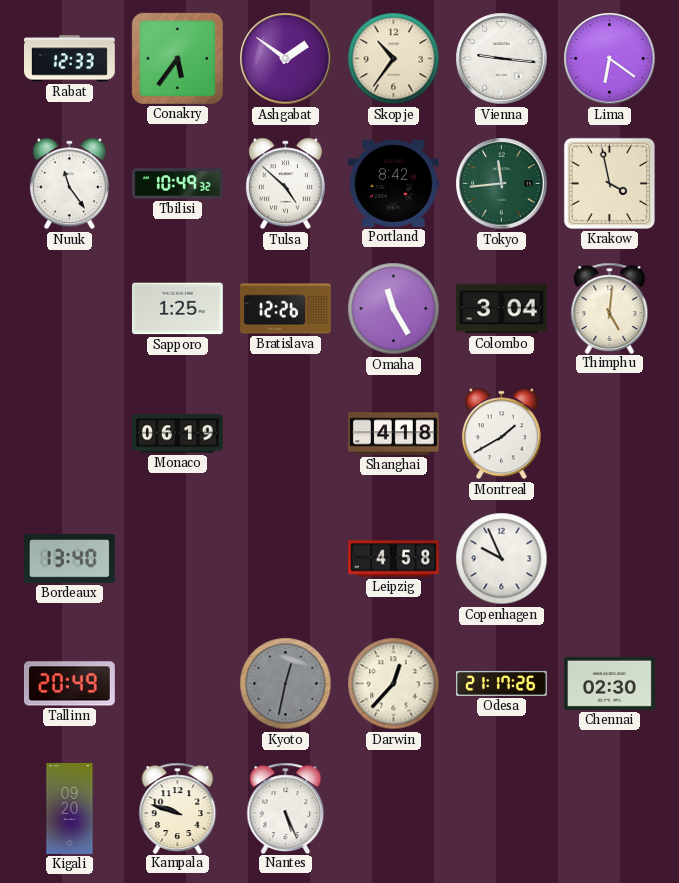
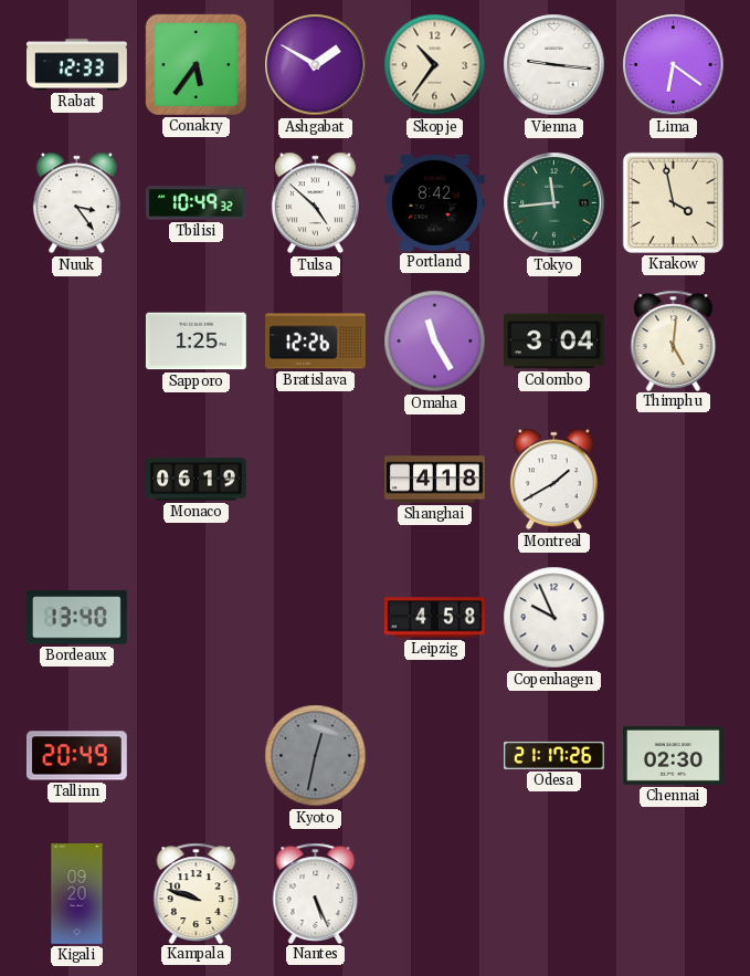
Ashgabat: 1:51 -> 1:50
Nuuk: 11:24 -> 3:24
Darwin: 12:37 -> none
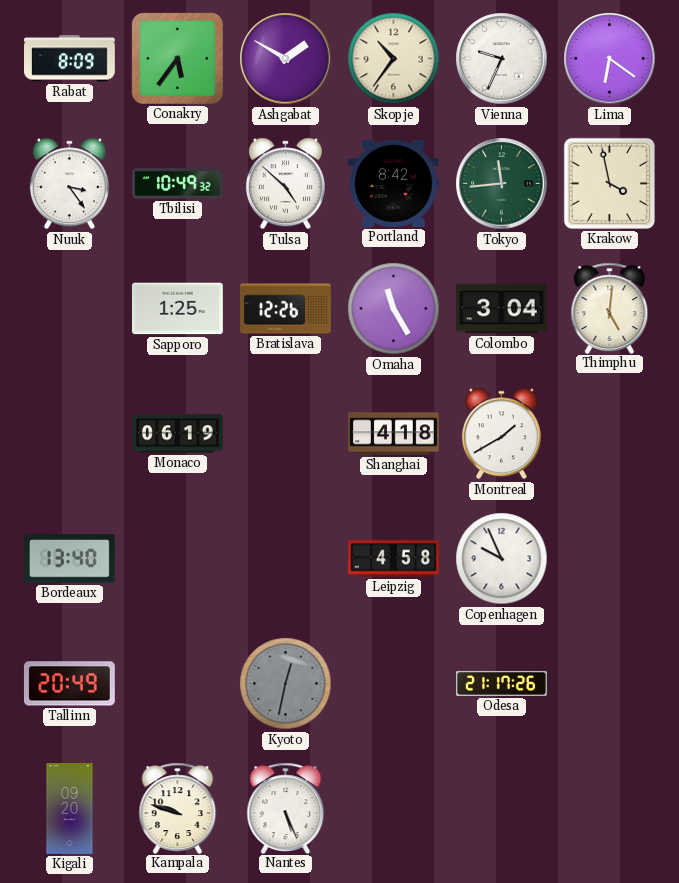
Rabat: 12:33 -> 8:09
Vienna: 9:16 -> 9:34
Chennai: 02:30 -> none
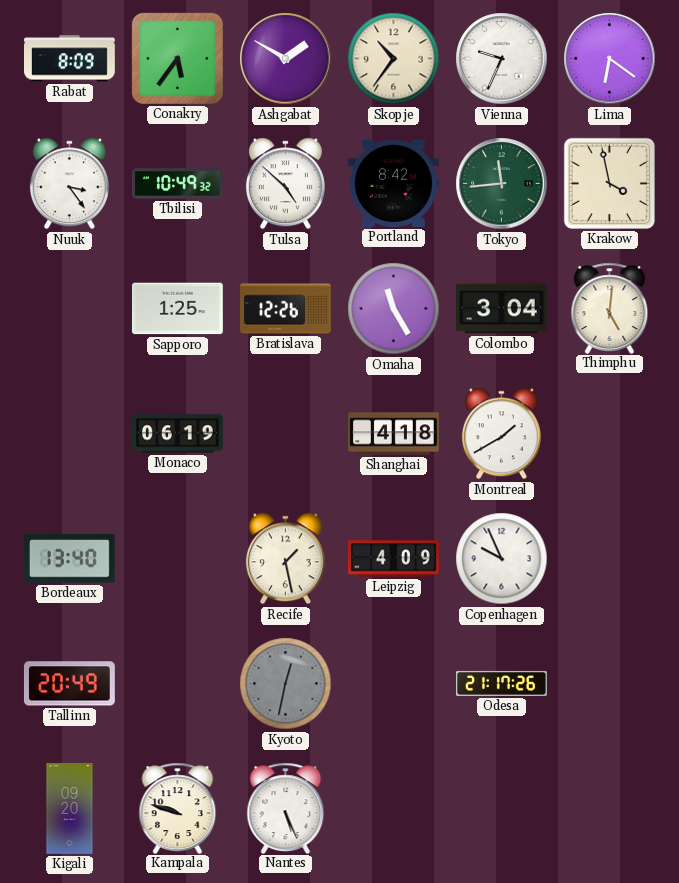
Recife: none -> 1:28
Leipzig: 4:58 -> 4:09
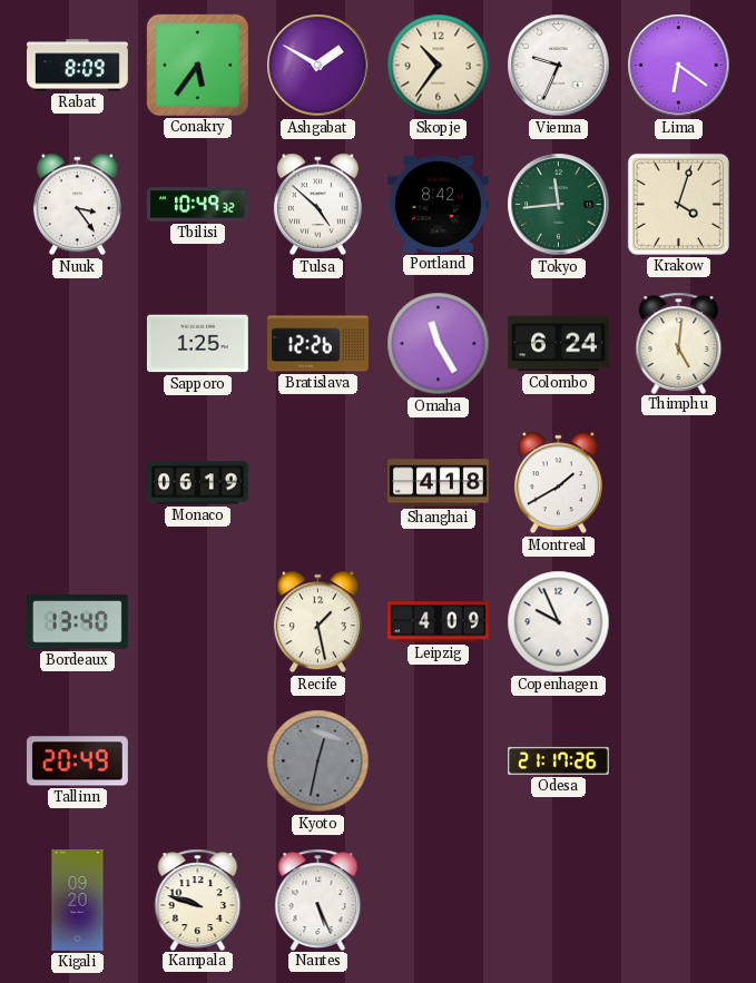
Krakow: 3:58 -> 4:03
Colombo: 3:04 -> 6:24
